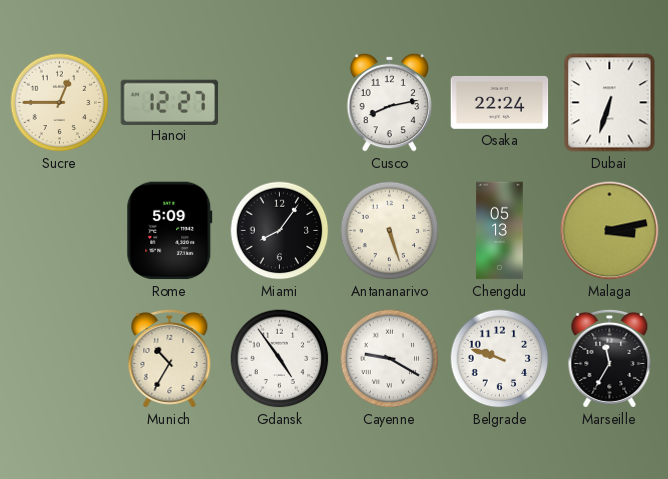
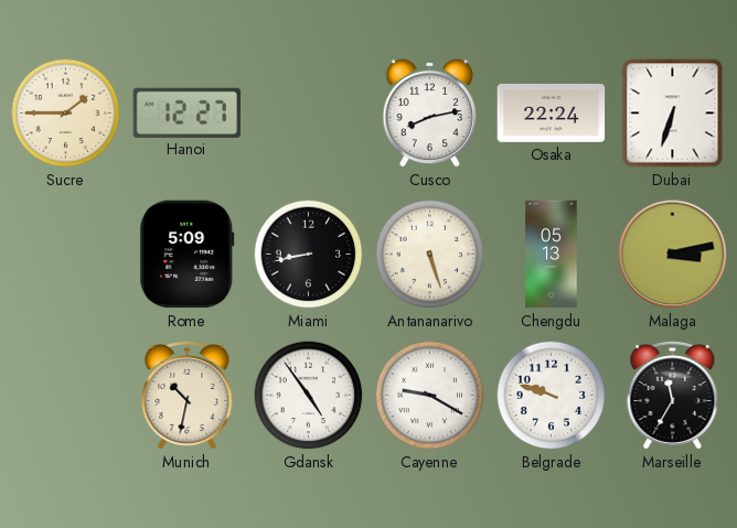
Sucre: 12:45 -> 1:45
Miami: 8:06 -> 8:43
Munich: 10:35 -> 10:32
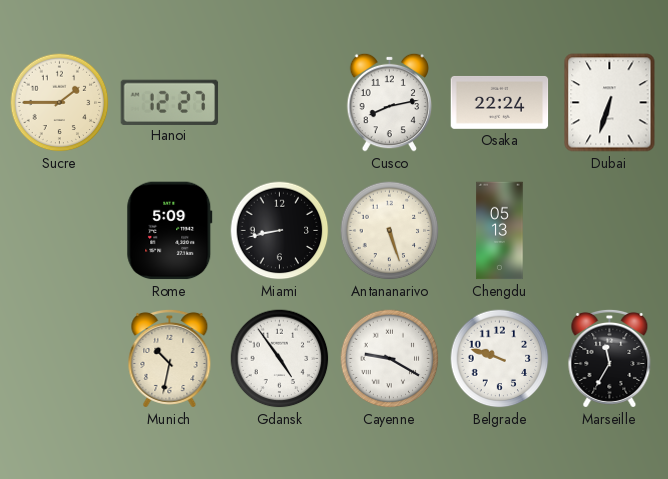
Malaga: 3:13 -> none
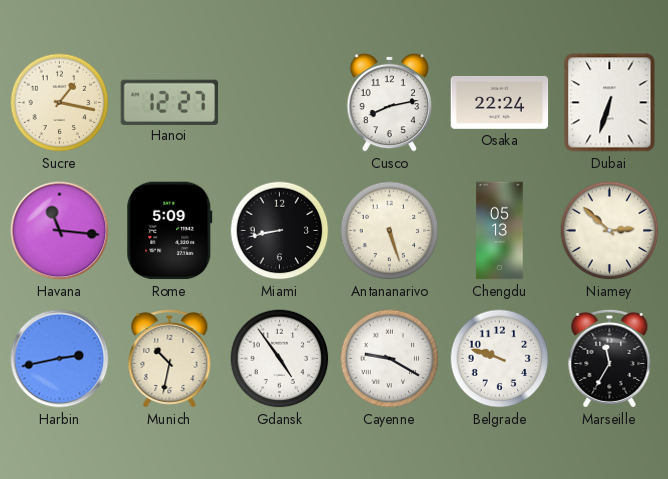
Sucre: 1:45 -> 1:17
Havana: none -> 11:16
Niamey: none -> 2:52
Harbin: none -> 2:43
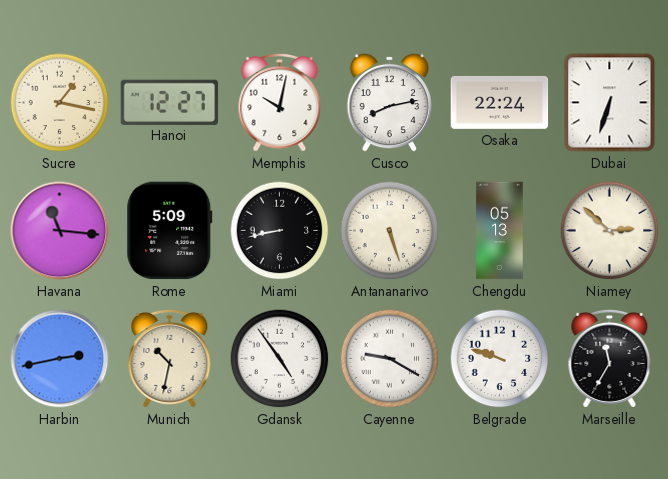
Memphis: none -> 10:02
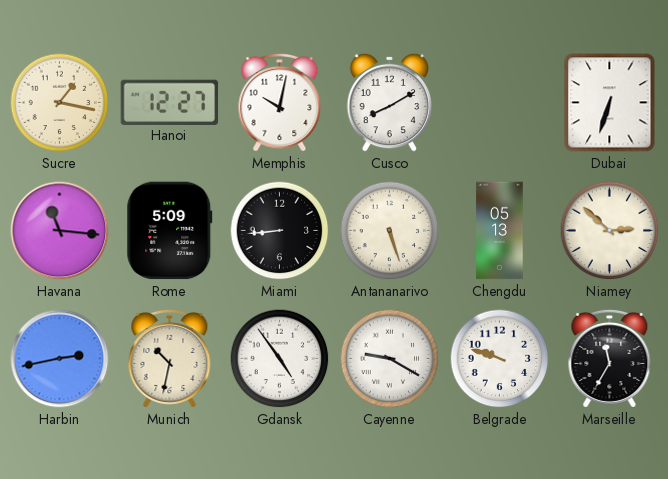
Cusco: 8:13 -> 8:10
Osaka: 22:24 -> none
Miami: 8:43 -> 8:44
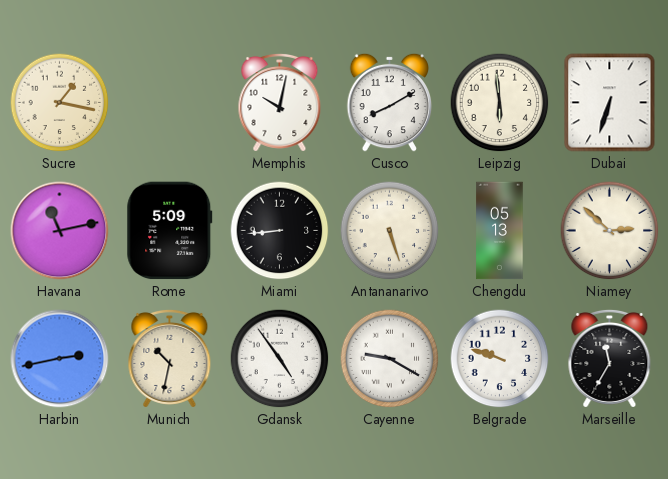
Hanoi: 12:27 -> none
Leipzig: none -> 5:59
Havana: 11:16 -> 11:13
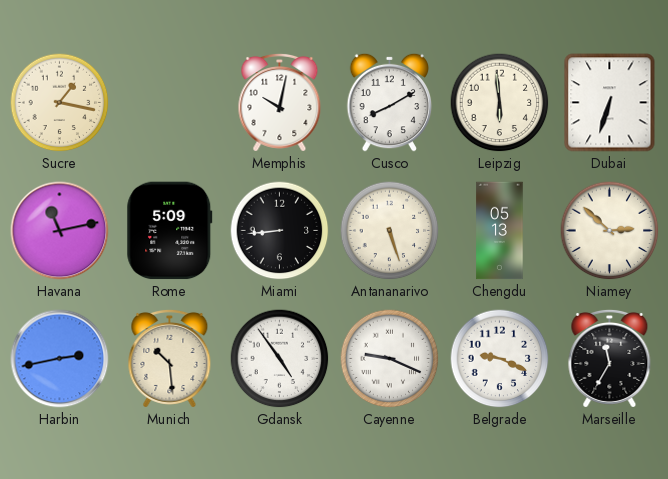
Munich: 10:32 -> 10:29
Cayenne: 9:20 -> 9:19
Belgrade: 9:48 -> 9:19
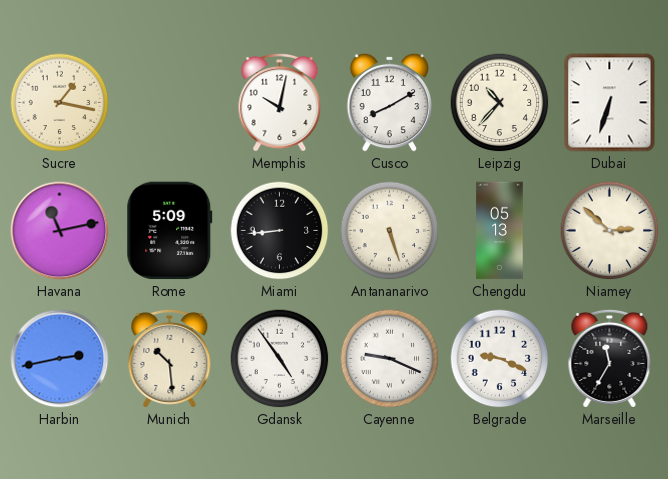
Leipzig: 5:59 -> 10:37
